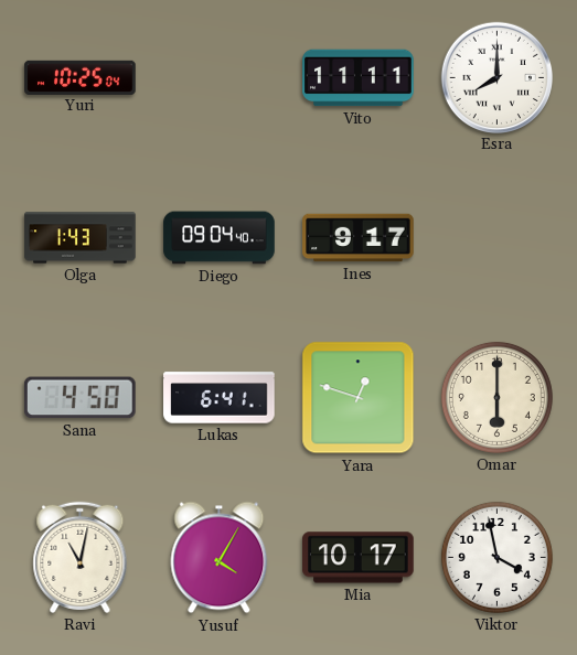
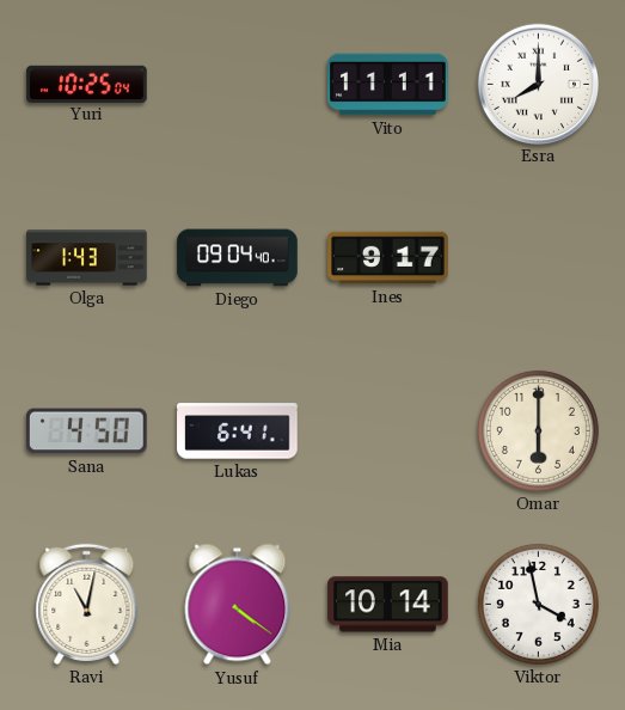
Yara: 12:48 -> none
Yusuf: 4:05 -> 4:21
Mia: 10:17 -> 10:14
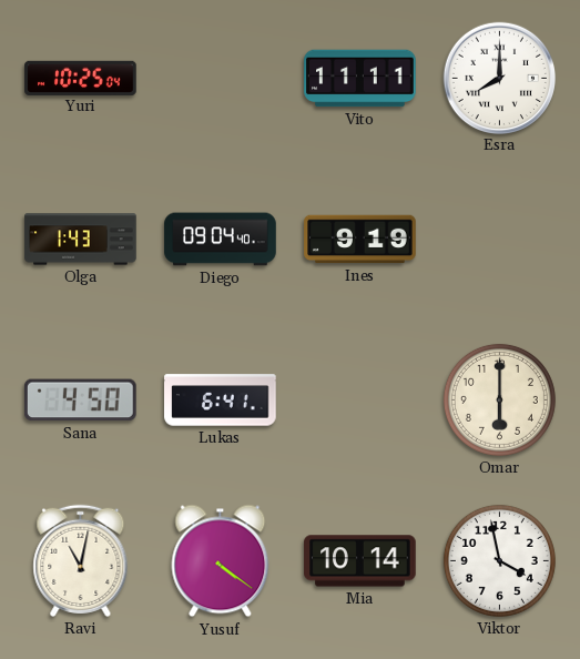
Ines: 9:17 -> 9:19
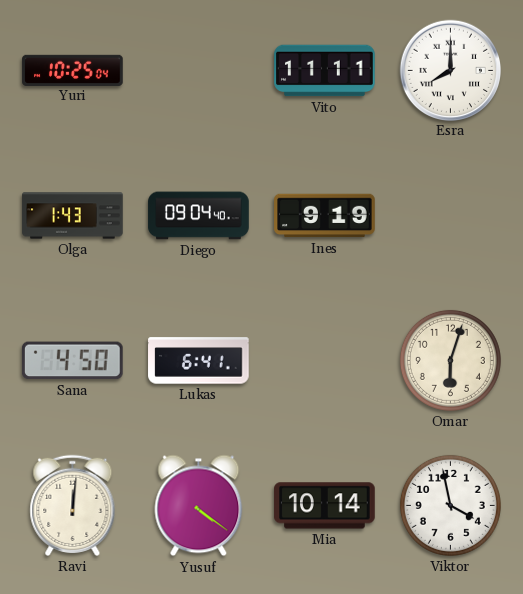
Omar: 6:00 -> 6:03
Ravi: 11:02 -> 12:01
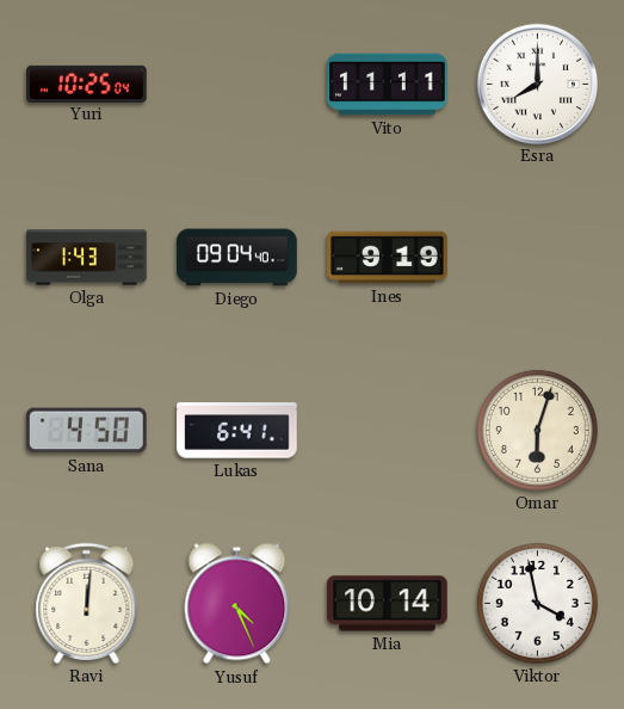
Yusuf: 4:21 -> 4:26
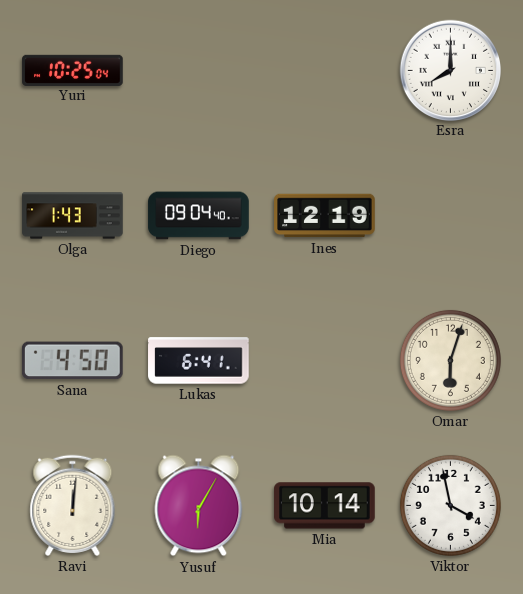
Vito: 11:11 -> none
Ines: 9:19 -> 12:19
Yusuf: 4:26 -> 6:05
